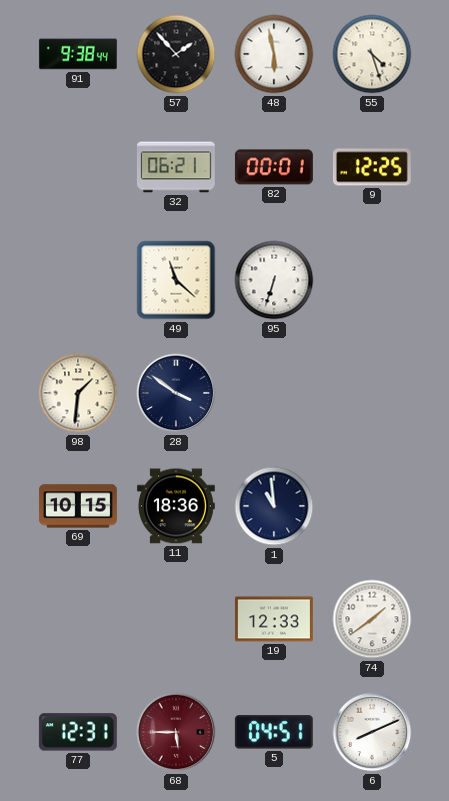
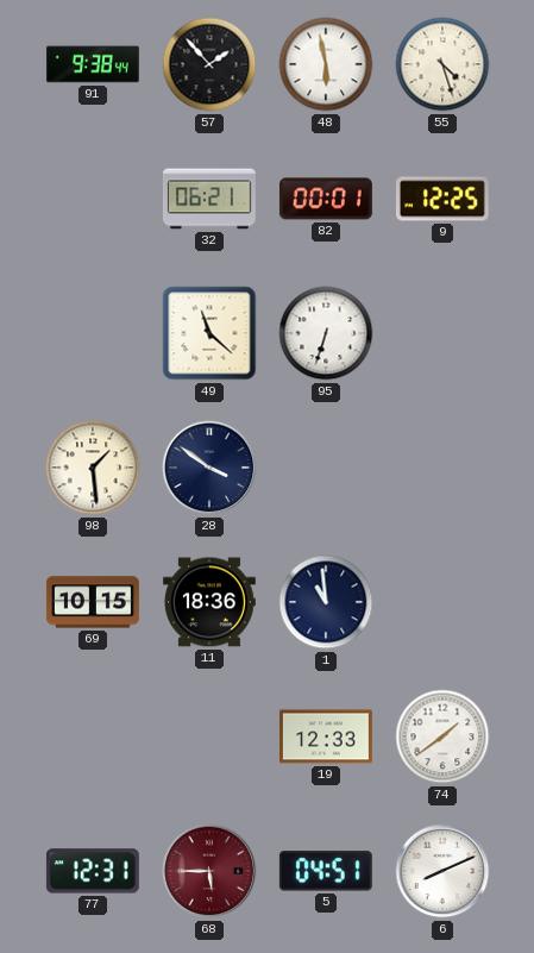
98: 1:31 -> 1:29
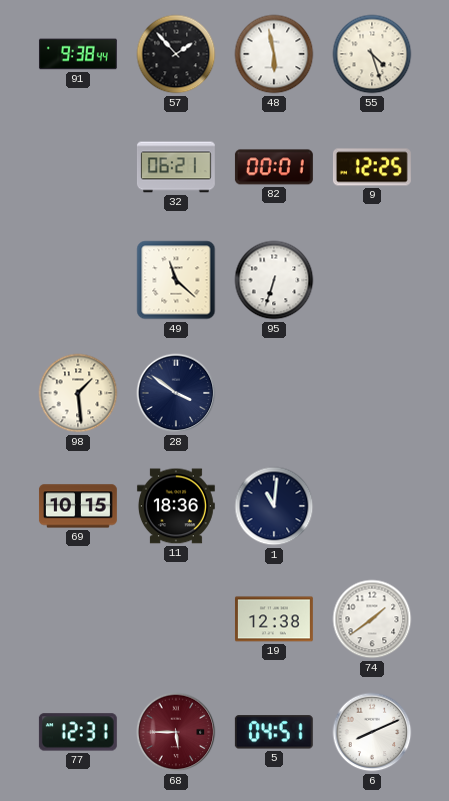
1: 10:59 -> 11:01
19: 12:33 -> 12:38
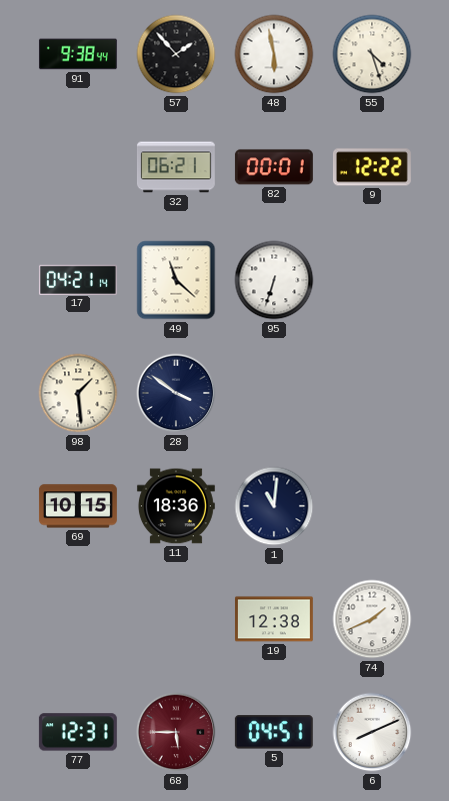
9: 12:25 -> 12:22
17: none -> 04:21
74: 1:39 -> 1:41
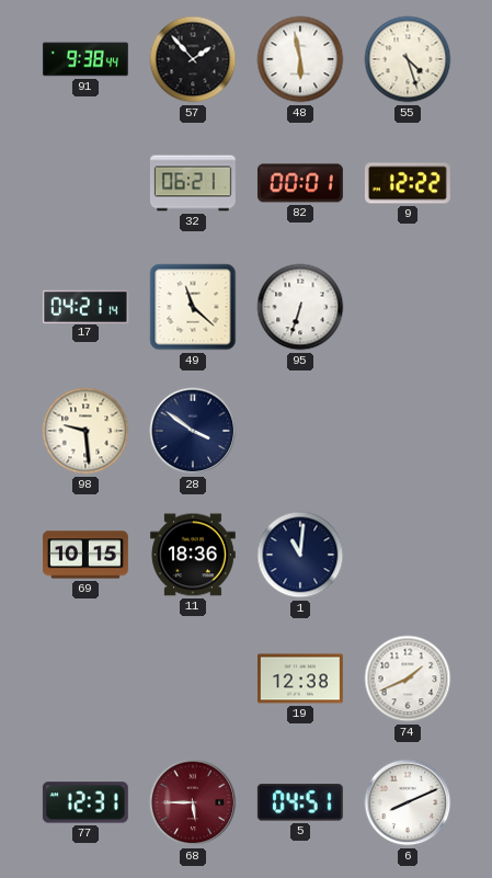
98: 1:29 -> 9:29
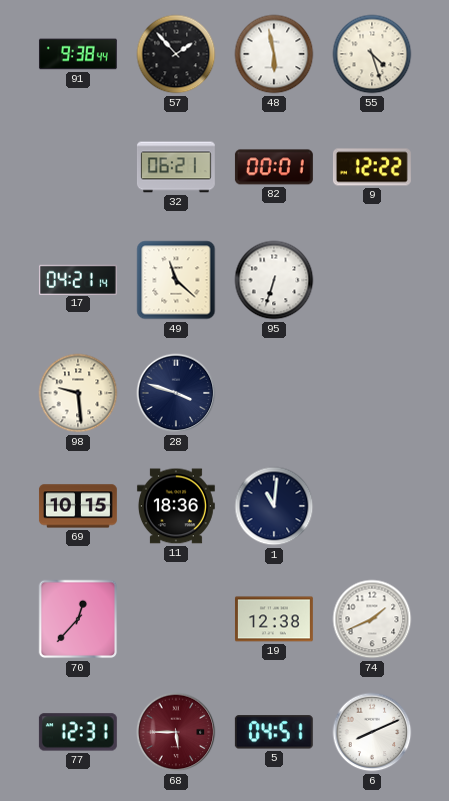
28: 3:51 -> 3:48
70: none -> 12:37
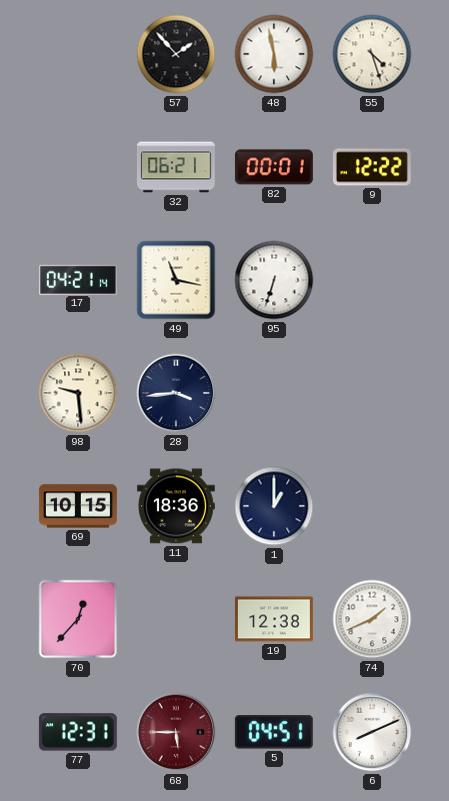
91: 9:38 -> none
49: 11:22 -> 11:17
28: 3:48 -> 3:44
1: 11:01 -> 1:00
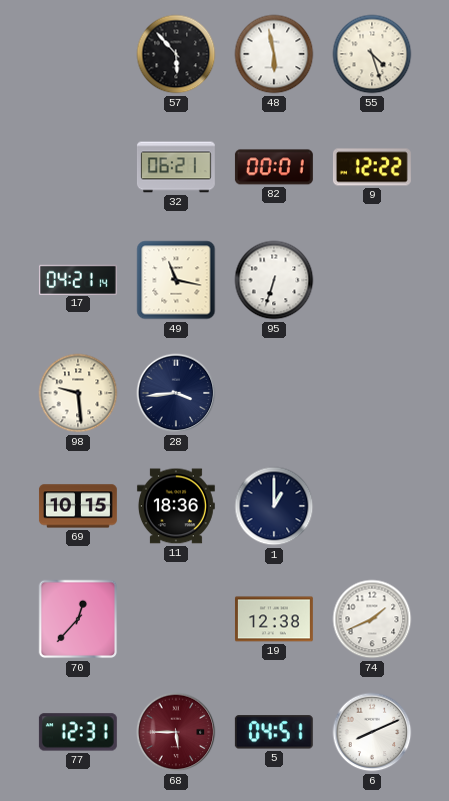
57: 1:53 -> 5:53
